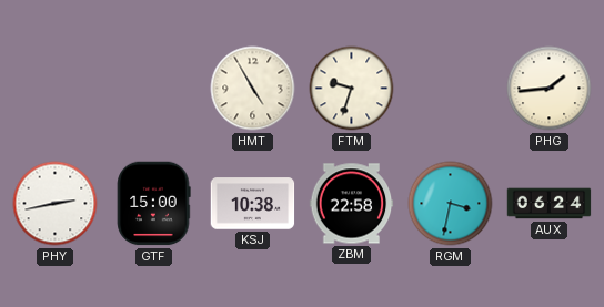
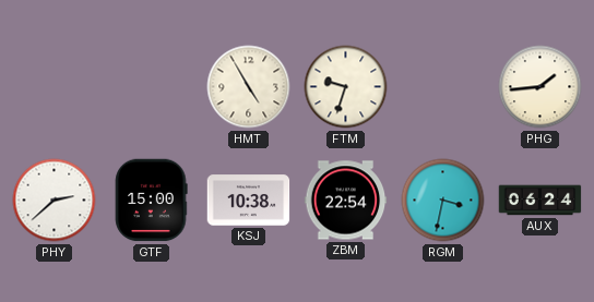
PHY: 2:43 -> 2:38
ZBM: 22:58 -> 22:54
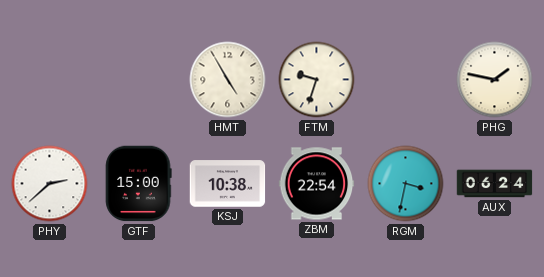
PHG: 1:44 -> 1:47
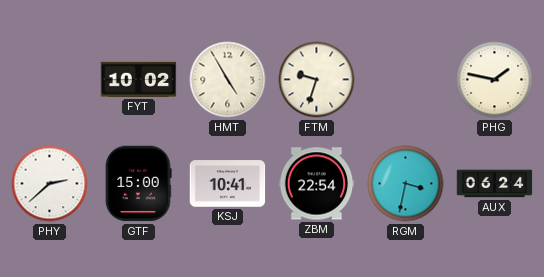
FYT: none -> 10:02
KSJ: 10:38 -> 10:41
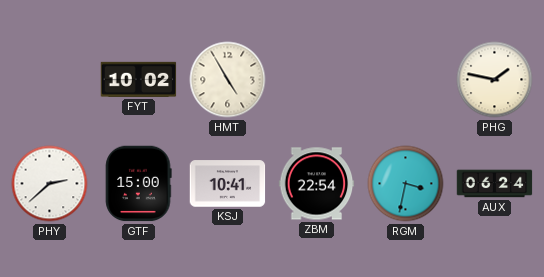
FTM: 9:33 -> none
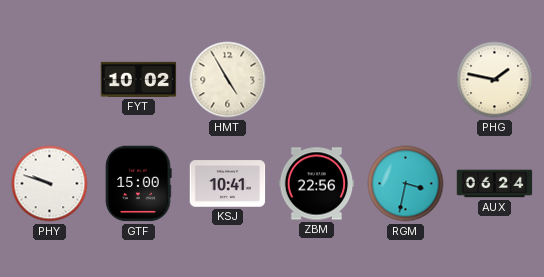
PHY: 2:38 -> 9:48
ZBM: 22:54 -> 22:56
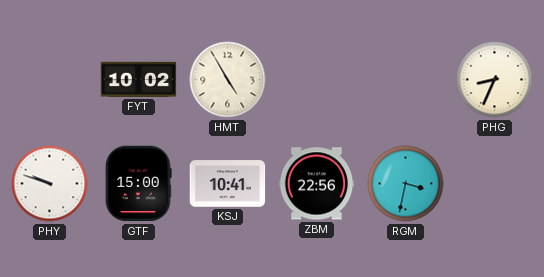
PHG: 1:47 -> 8:34
AUX: 06:24 -> none
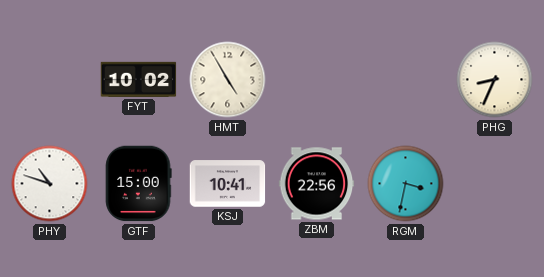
PHY: 9:48 -> 10:48
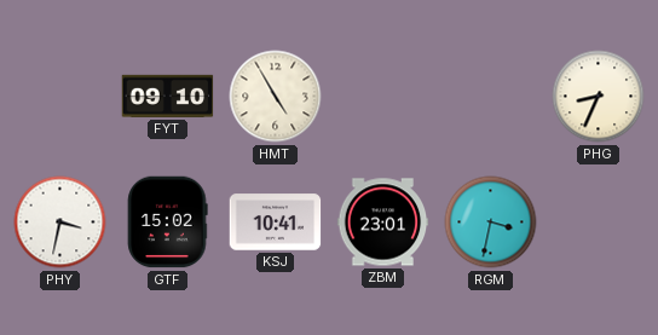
FYT: 10:02 -> 09:10
PHY: 10:48 -> 3:32
GTF: 15:00 -> 15:02
ZBM: 22:56 -> 23:01
